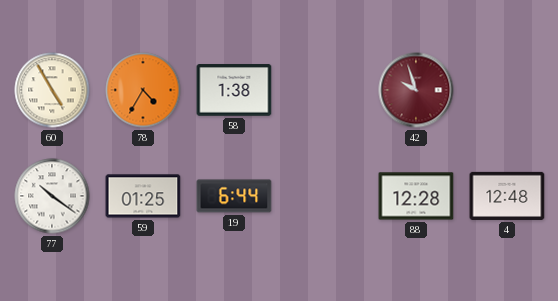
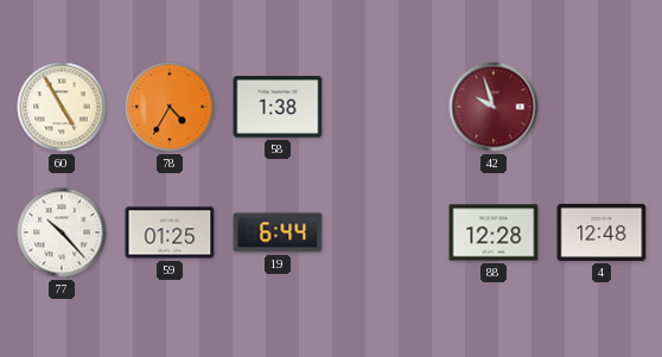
77: 10:21 -> 10:23
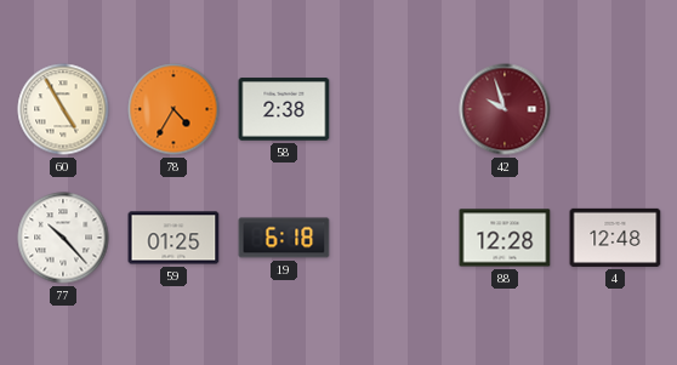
58: 1:38 -> 2:38
19: 6:44 -> 6:18
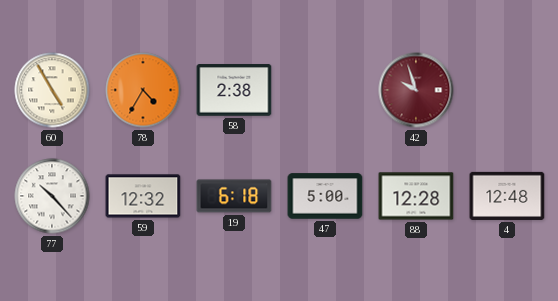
59: 01:25 -> 12:32
47: none -> 5:00
